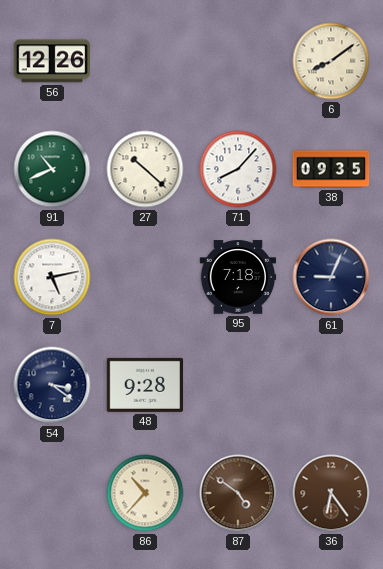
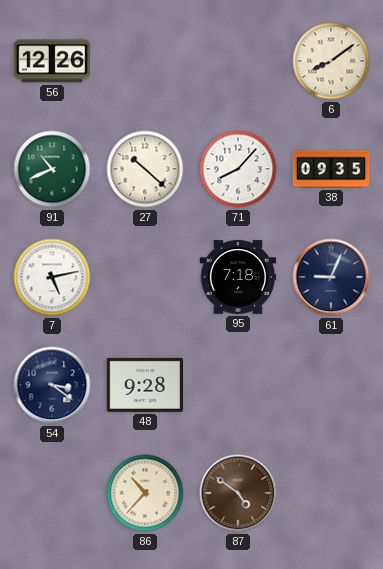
36: 6:24 -> none
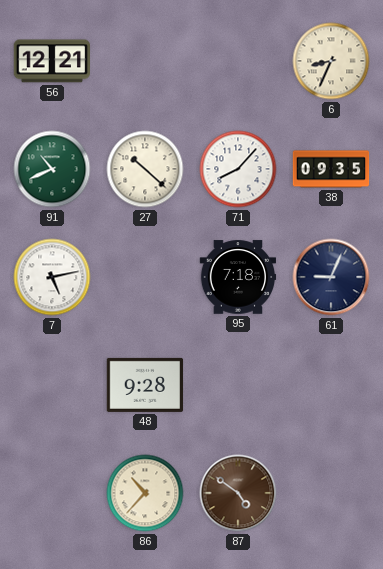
56: 12:26 -> 12:21
6: 8:09 -> 8:34
54: 3:21 -> none
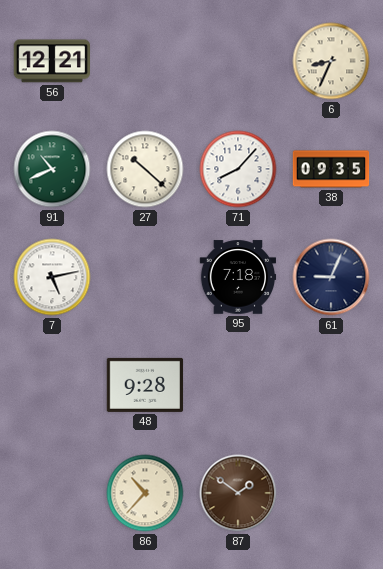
87: 4:51 -> 1:51
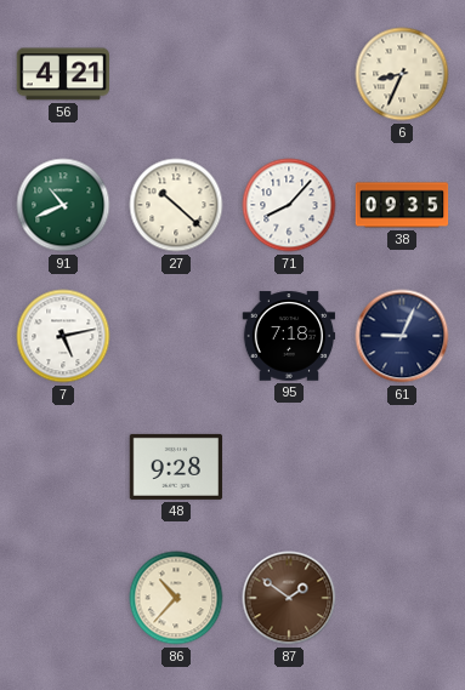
56: 12:21 -> 4:21
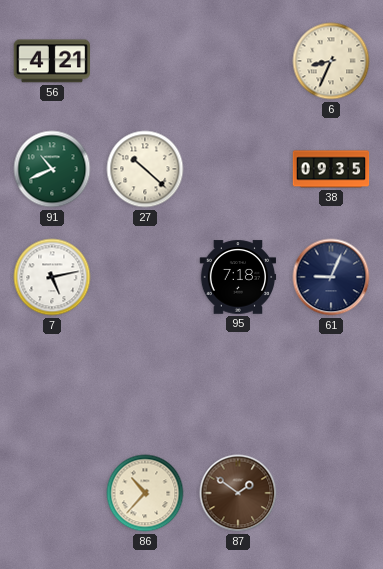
71: 8:07 -> none
48: 9:28 -> none
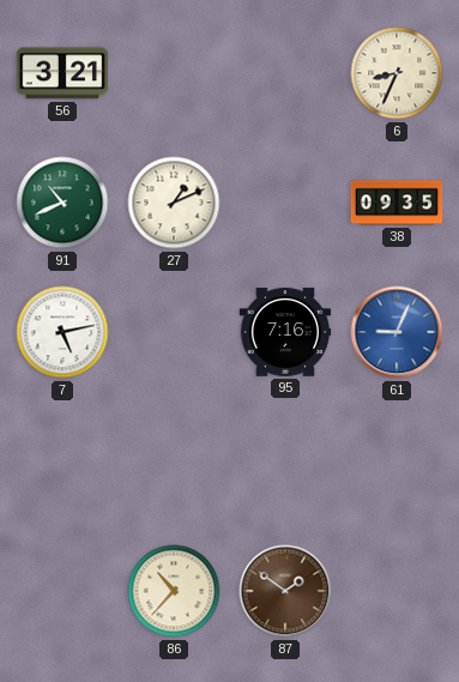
56: 4:21 -> 3:21
27: 10:22 -> 1:11
95: 7:18 -> 7:16
61 dial: navy -> blue
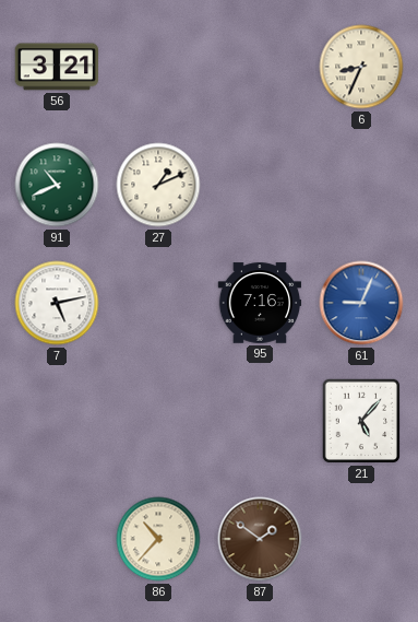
38: 09:35 -> none
21: none -> 5:07
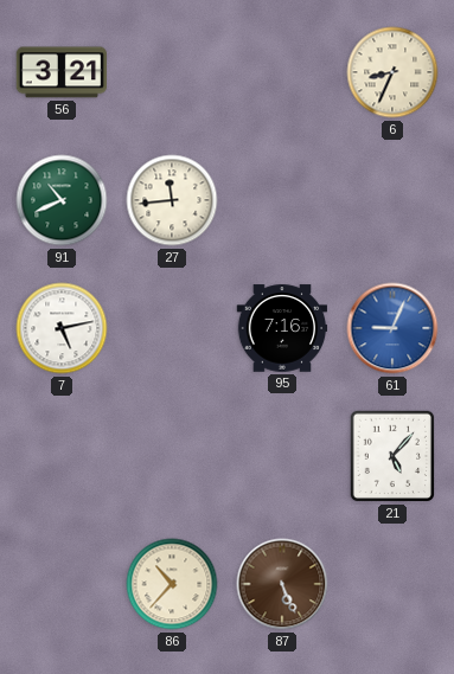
27: 1:11 -> 11:44
87: 1:51 -> 5:26
